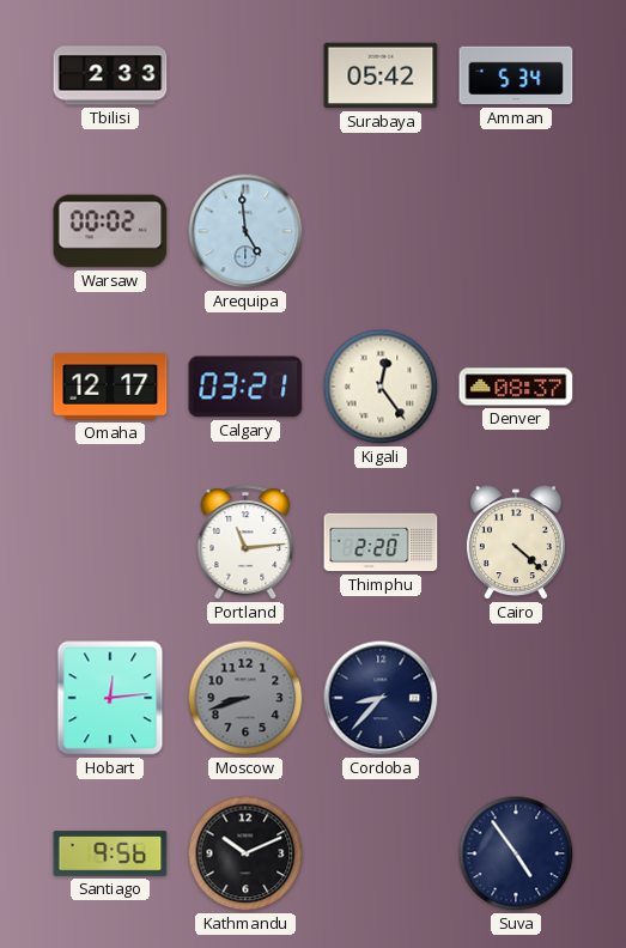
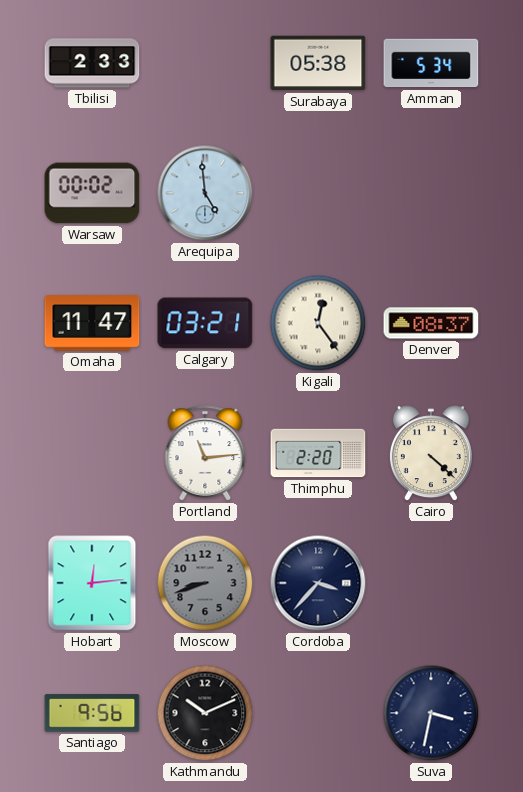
Surabaya: 05:42 -> 05:38
Omaha: 12:17 -> 11:47
Cordoba: 8:37 -> 3:37
Suva: 4:54 -> 3:32
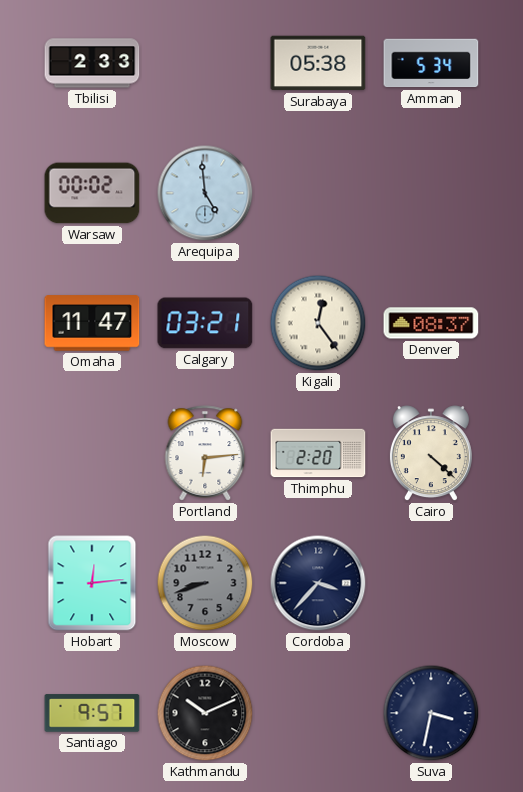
Portland: 11:14 -> 6:14
Santiago: 9:56 -> 9:57
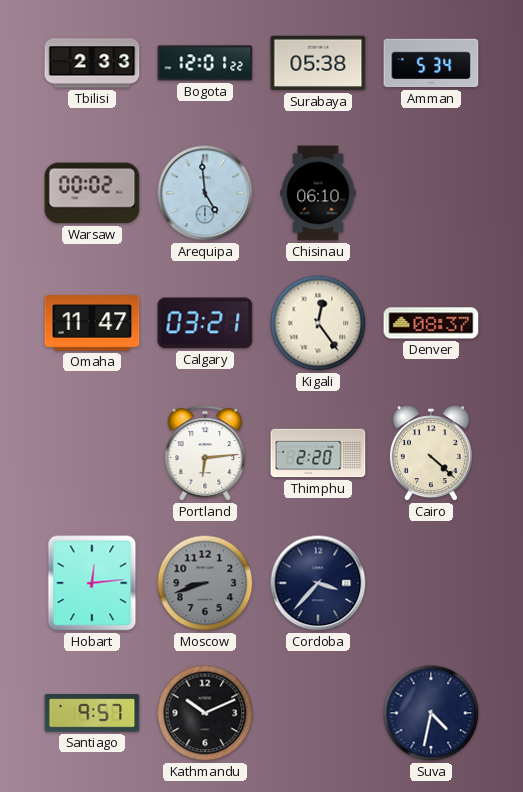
Bogota: none -> 12:01
Chisinau: none -> 06:10
Suva: 3:32 -> 4:32
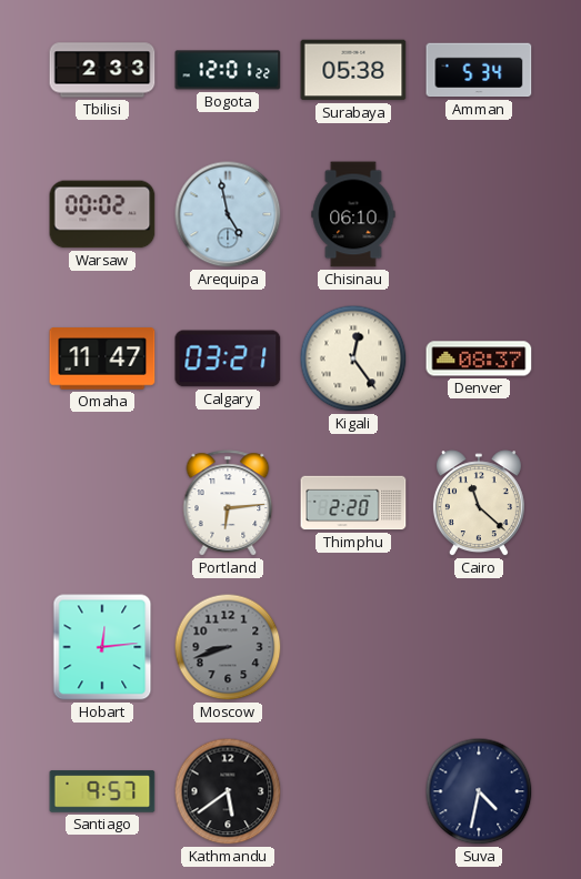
Arequipa: 4:59 -> 4:58
Cairo: 4:22 -> 11:22
Cordoba: 3:37 -> none
Kathmandu: 10:11 -> 5:39
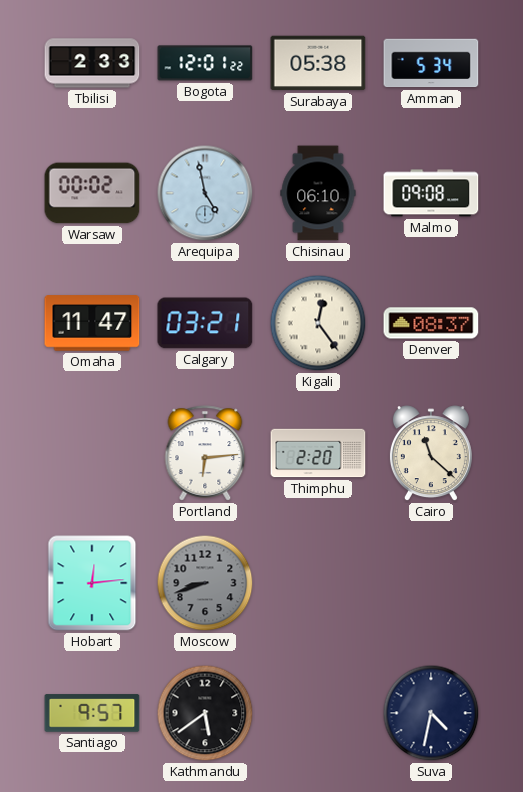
Malmo: none -> 09:08
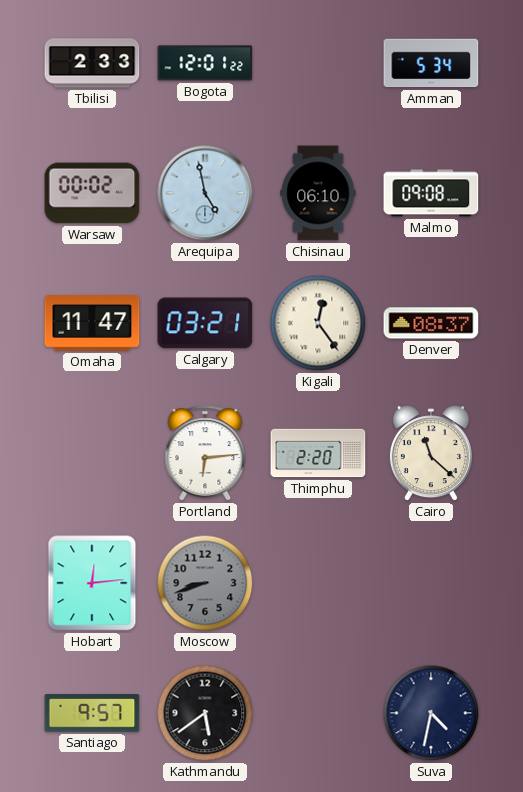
Surabaya: 05:38 -> none
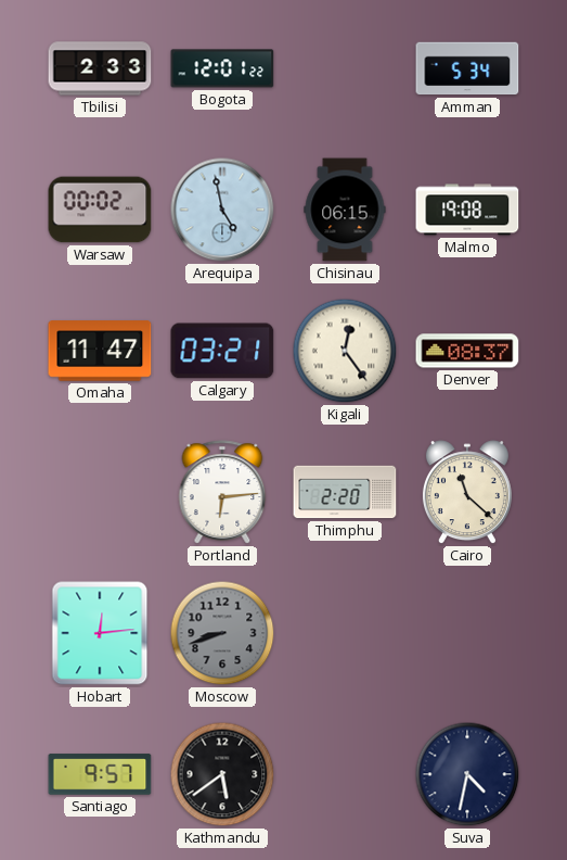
Chisinau: 06:10 -> 06:15
Malmo: 09:08 -> 19:08
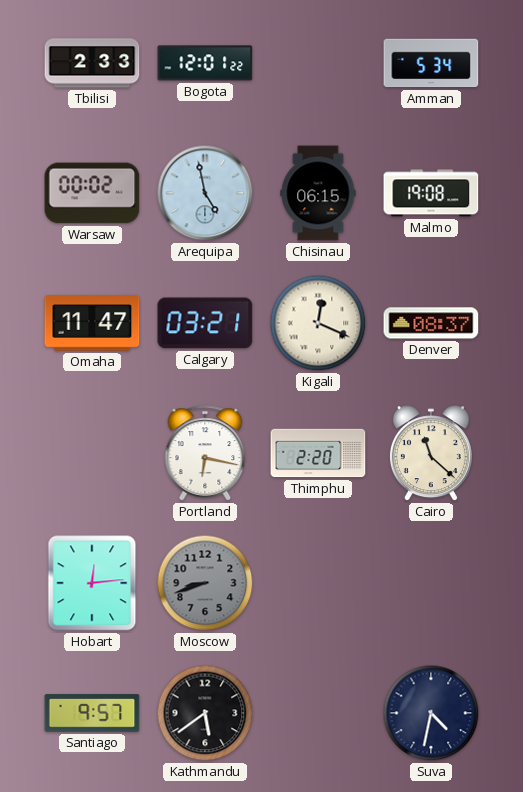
Kigali: 12:24 -> 12:19
Portland: 6:14 -> 6:17
